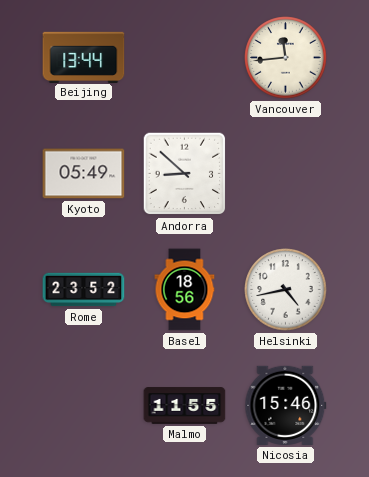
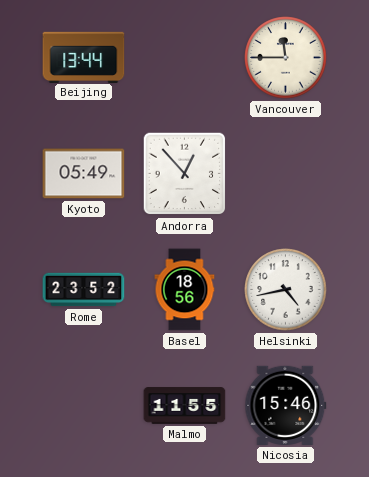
Vancouver: 11:44 -> 11:45
Andorra: 8:52 -> 12:53
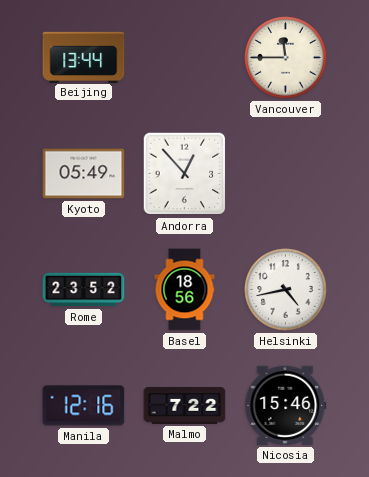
Manila: none -> 12:16
Malmo: 11:55 -> 7:22
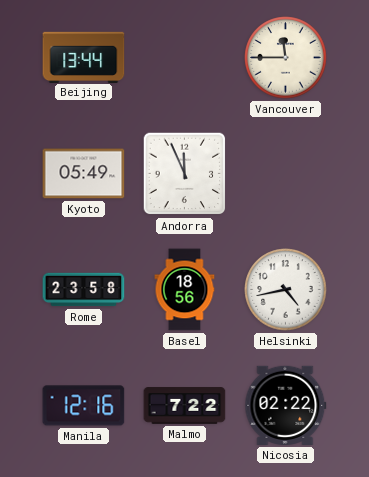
Andorra: 12:53 -> 11:56
Rome: 23:52 -> 23:58
Nicosia: 15:46 -> 02:22
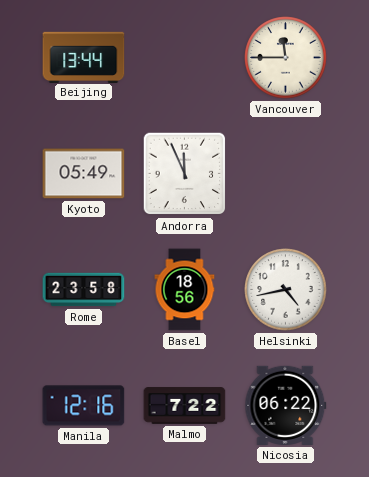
Nicosia: 02:22 -> 06:22
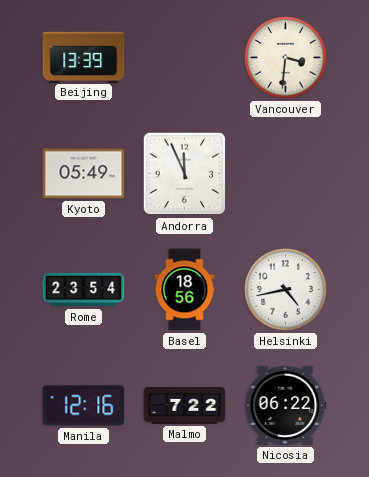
Beijing: 13:44 -> 13:39
Vancouver: 11:45 -> 3:31
Rome: 23:58 -> 23:54
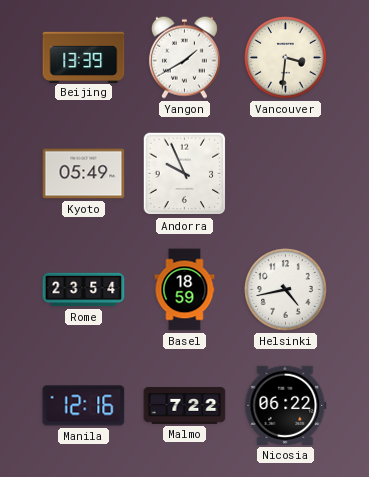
Yangon: none -> 1:40
Andorra: 11:56 -> 9:56
Basel: 18:56 -> 18:59
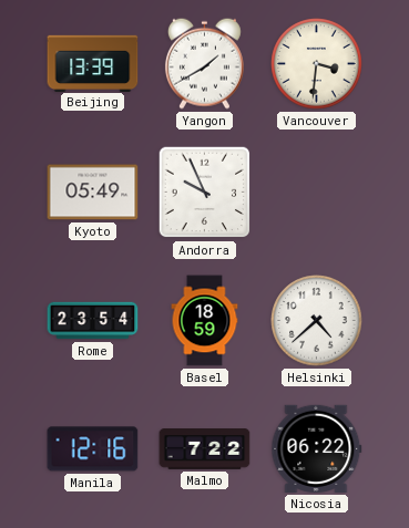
Helsinki: 4:43 -> 4:38
